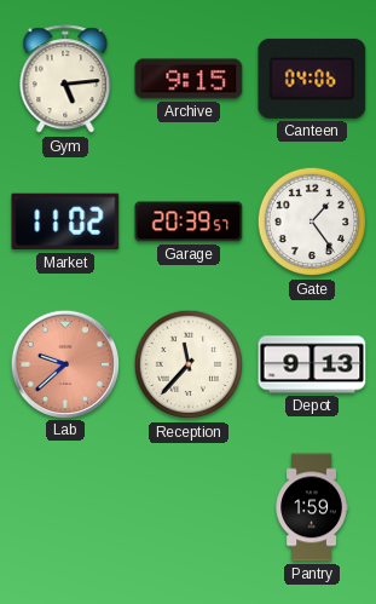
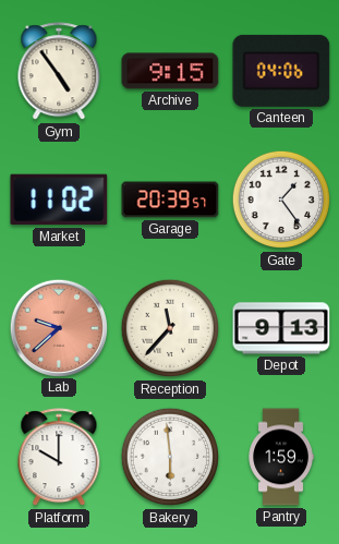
Gym: 5:14 -> 4:54
Platform: none -> 10:00
Bakery: none -> 5:59
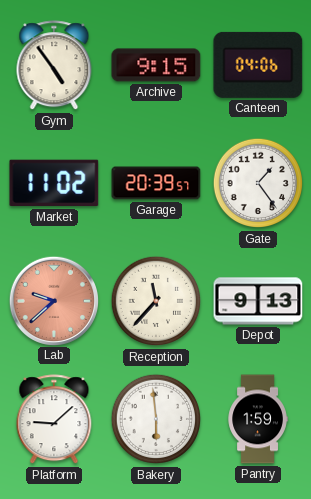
Platform: 10:00 -> 9:08
